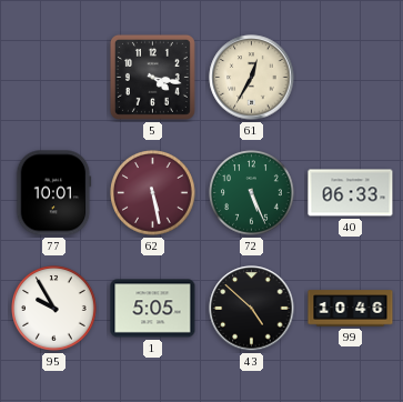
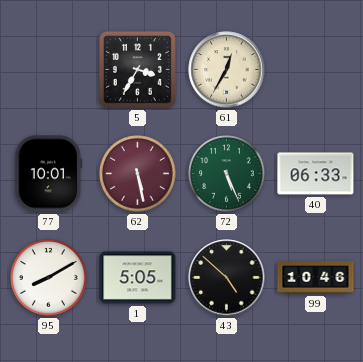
5: 4:17 -> 3:35
95: 9:55 -> 8:10
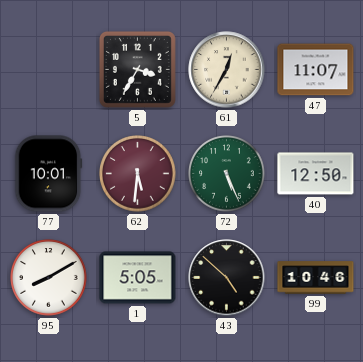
47: none -> 11:07
62: 5:28 -> 5:31
40: 06:33 -> 12:50
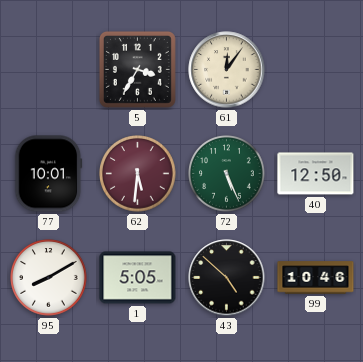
61: 12:35 -> 12:06
47: 11:07 -> none
